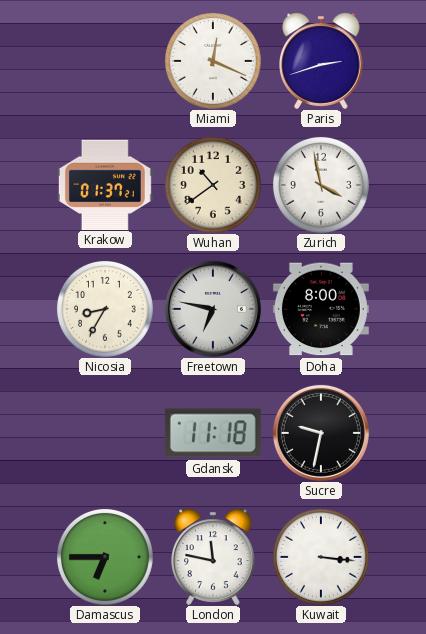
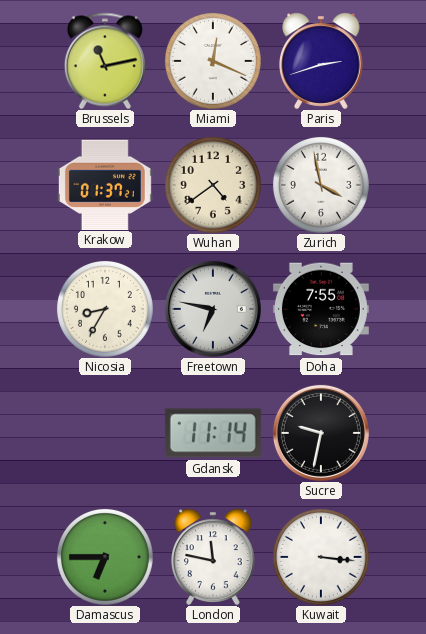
Brussels: none -> 11:13
Wuhan: 10:39 -> 4:39
Doha: 8:00 -> 7:55
Gdansk: 11:18 -> 11:14
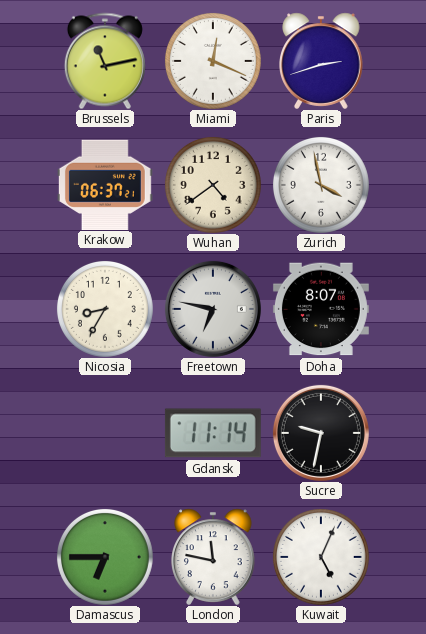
Krakow: 01:37 -> 06:37
Doha: 7:55 -> 8:07
Kuwait: 3:16 -> 5:04
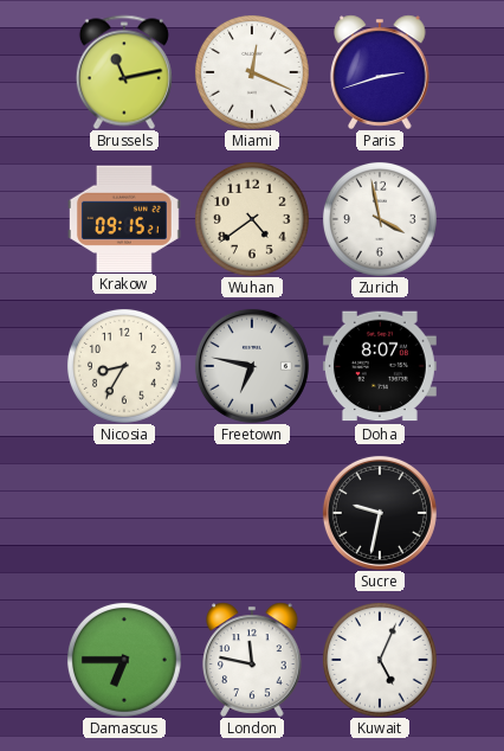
Krakow: 06:37 -> 09:15
Gdansk: 11:14 -> none
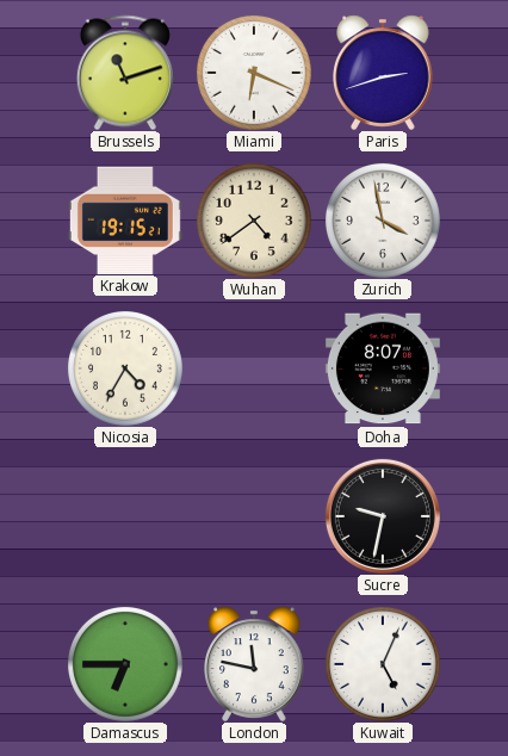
Brussels: 11:13 -> 11:12
Miami: 12:19 -> 6:19
Krakow: 09:15 -> 19:15
Nicosia: 8:35 -> 4:35
Freetown: 6:47 -> none
